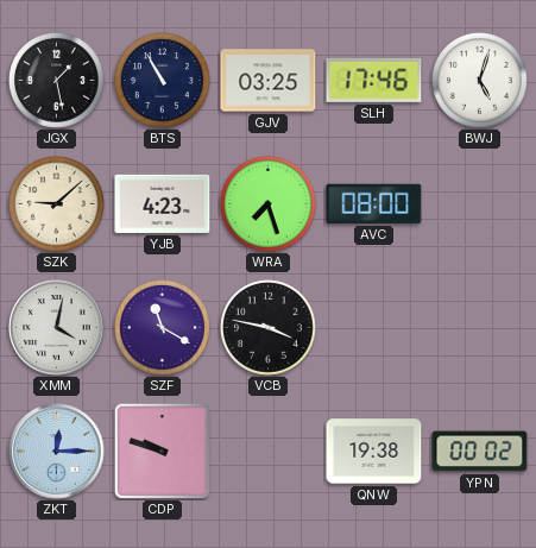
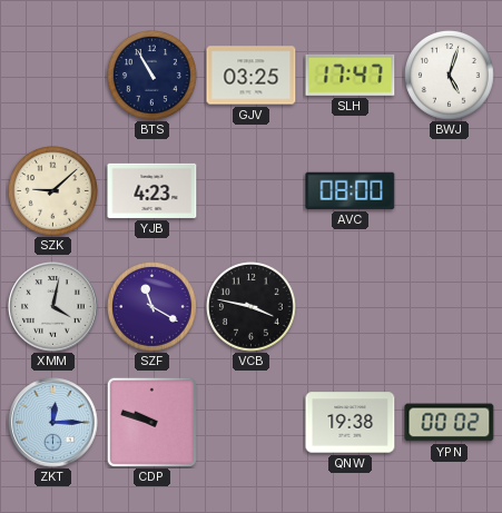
JGX: 1:28 -> none
SLH: 17:46 -> 17:47
WRA: 7:27 -> none
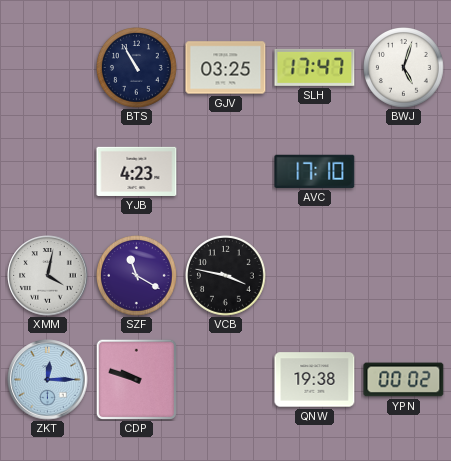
SZK: 9:08 -> none
AVC: 08:00 -> 17:10
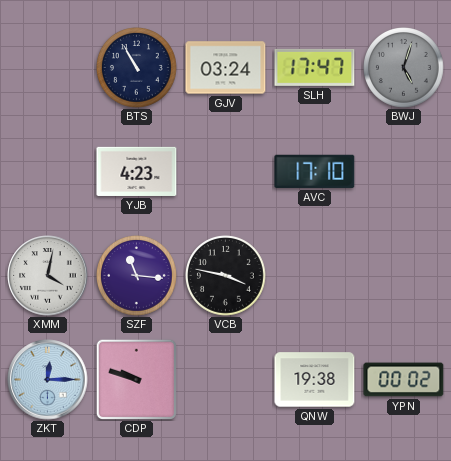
GJV: 03:25 -> 03:24
BWJ dial: white -> grey
SZF: 11:20 -> 11:16
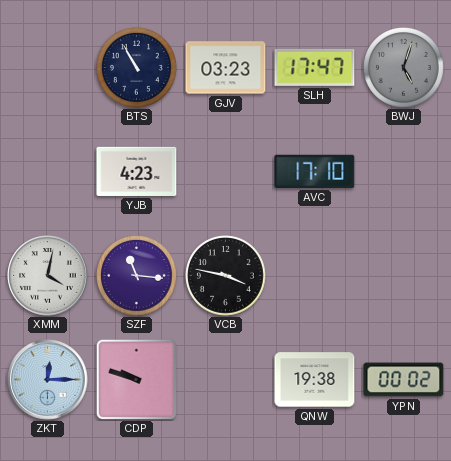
GJV: 03:24 -> 03:23
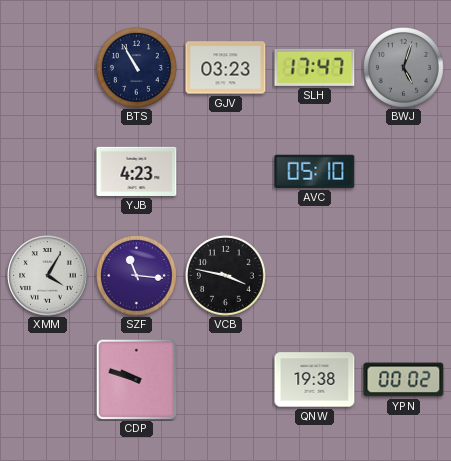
AVC: 17:10 -> 05:10
XMM: 4:02 -> 4:05
ZKT: 12:15 -> none
